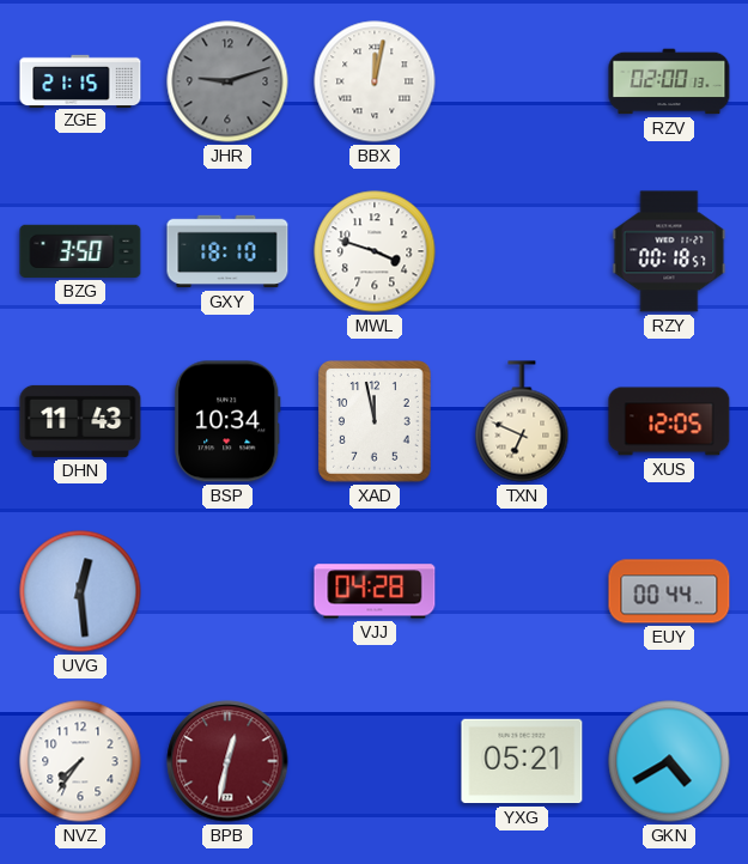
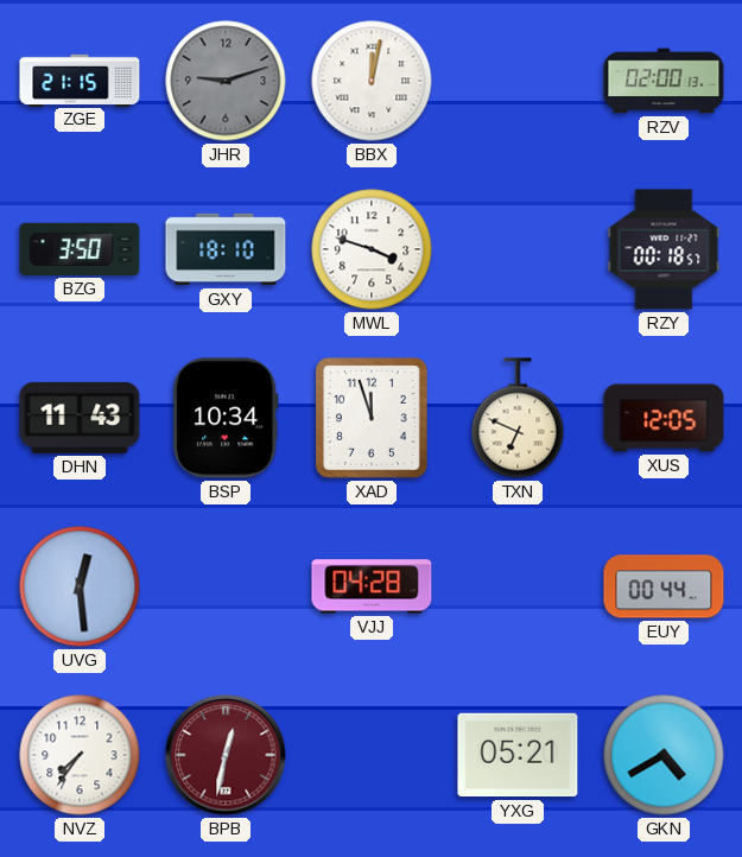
XAD: 11:58 -> 11:57
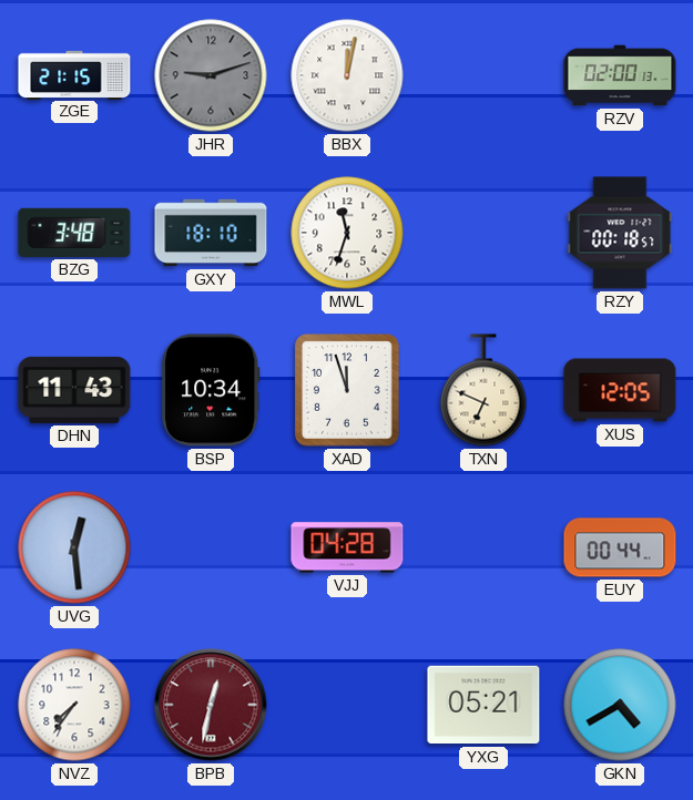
BZG: 3:50 -> 3:48
MWL: 3:48 -> 11:33
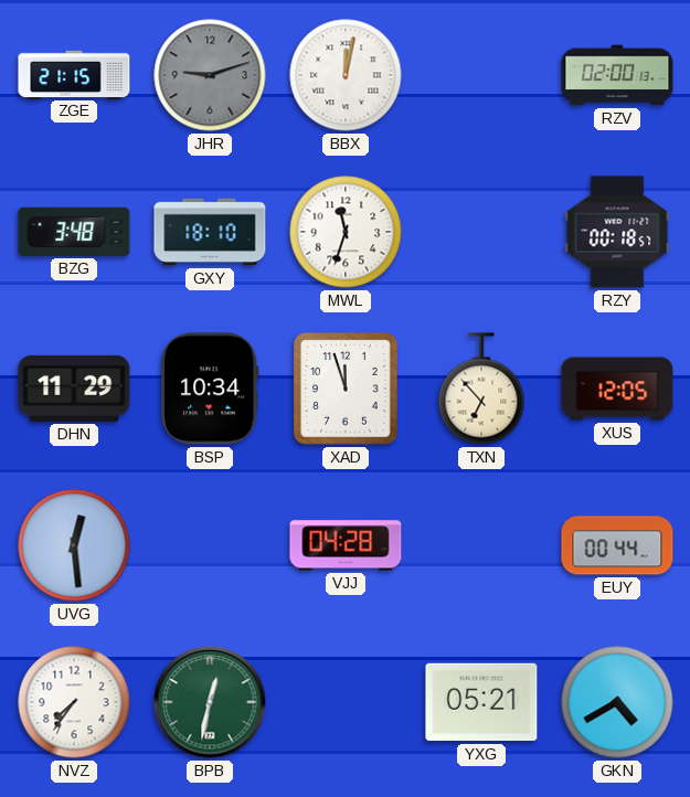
DHN: 11:43 -> 11:29
TXN: 6:49 -> 6:53
BPB dial: burgundy -> green
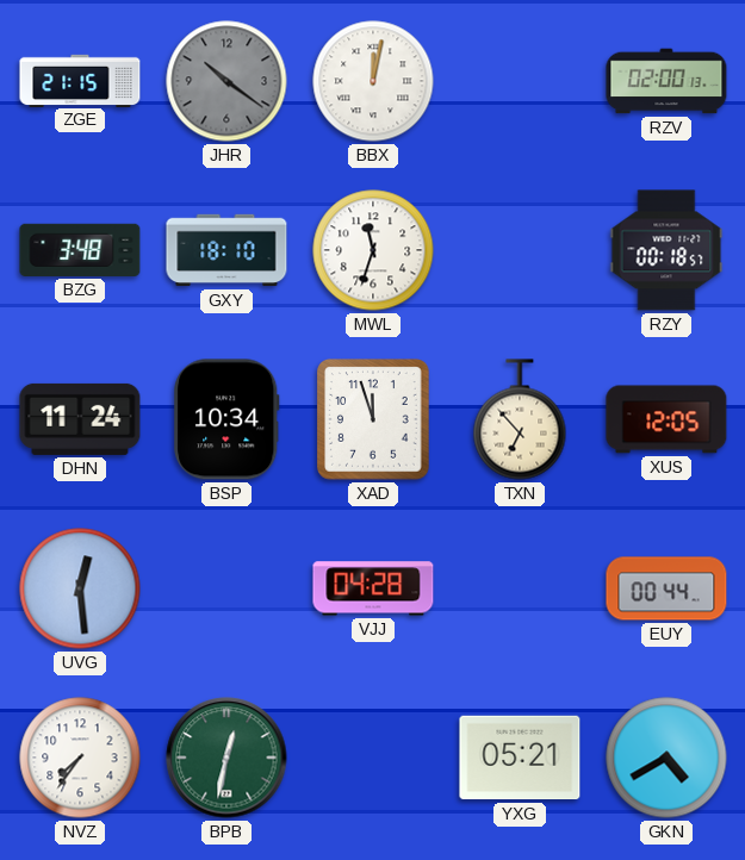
JHR: 9:12 -> 10:21
DHN: 11:29 -> 11:24
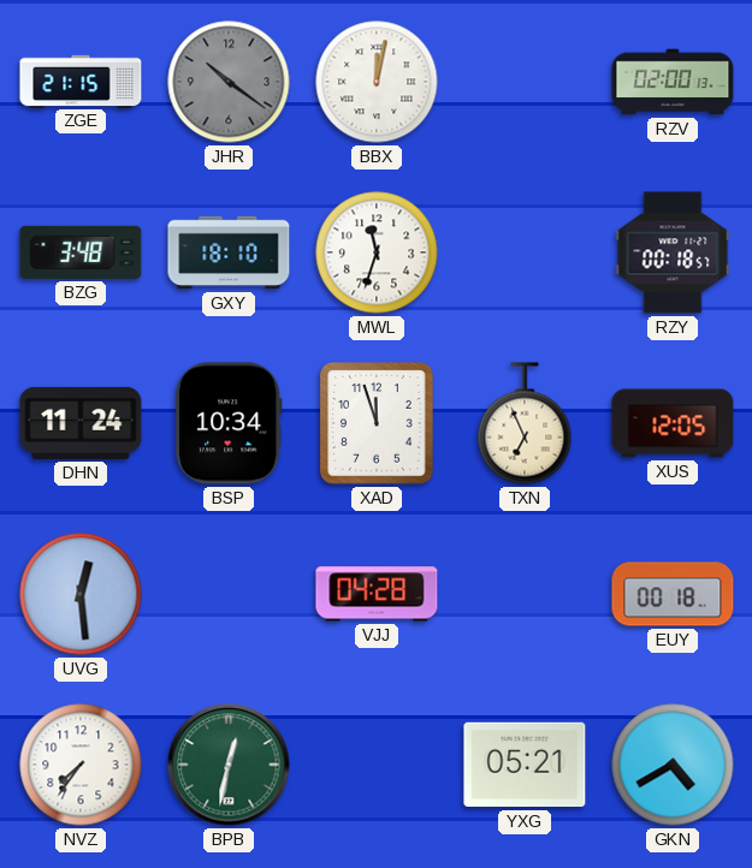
TXN: 6:53 -> 6:56
EUY: 00:44 -> 00:18
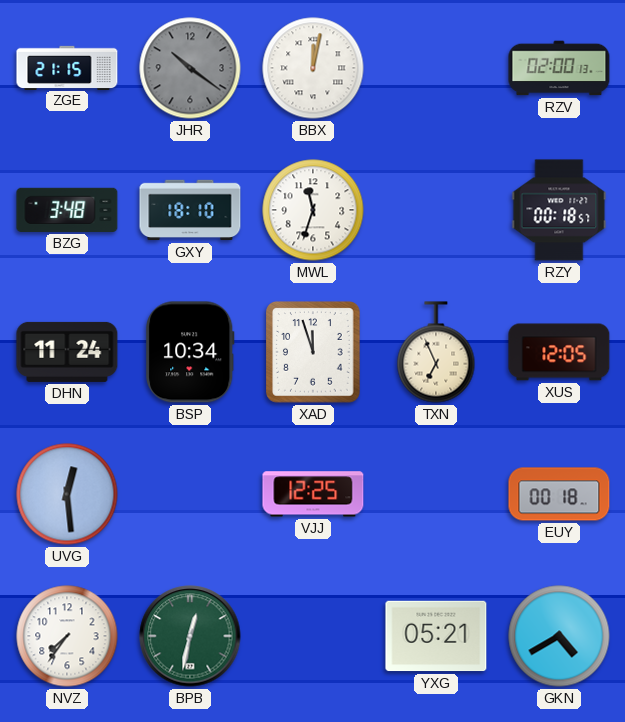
VJJ: 04:28 -> 12:25
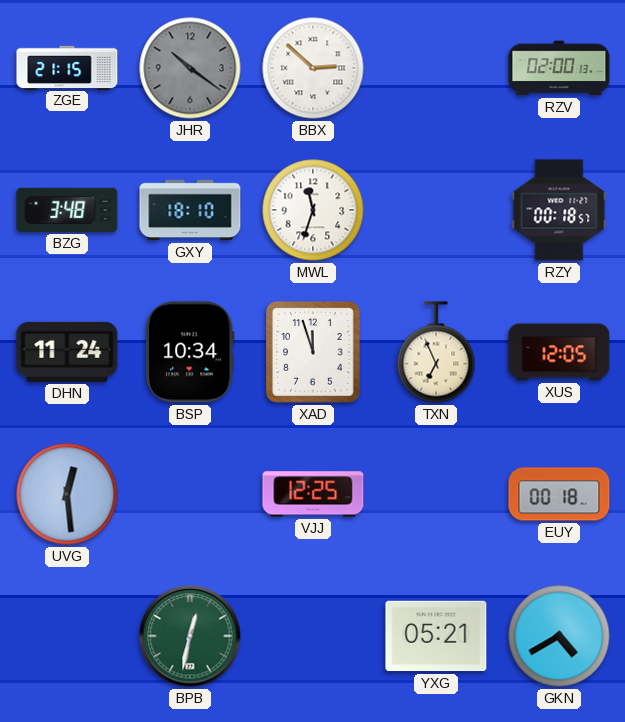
BBX: 12:02 -> 2:52
NVZ: 7:36 -> none
